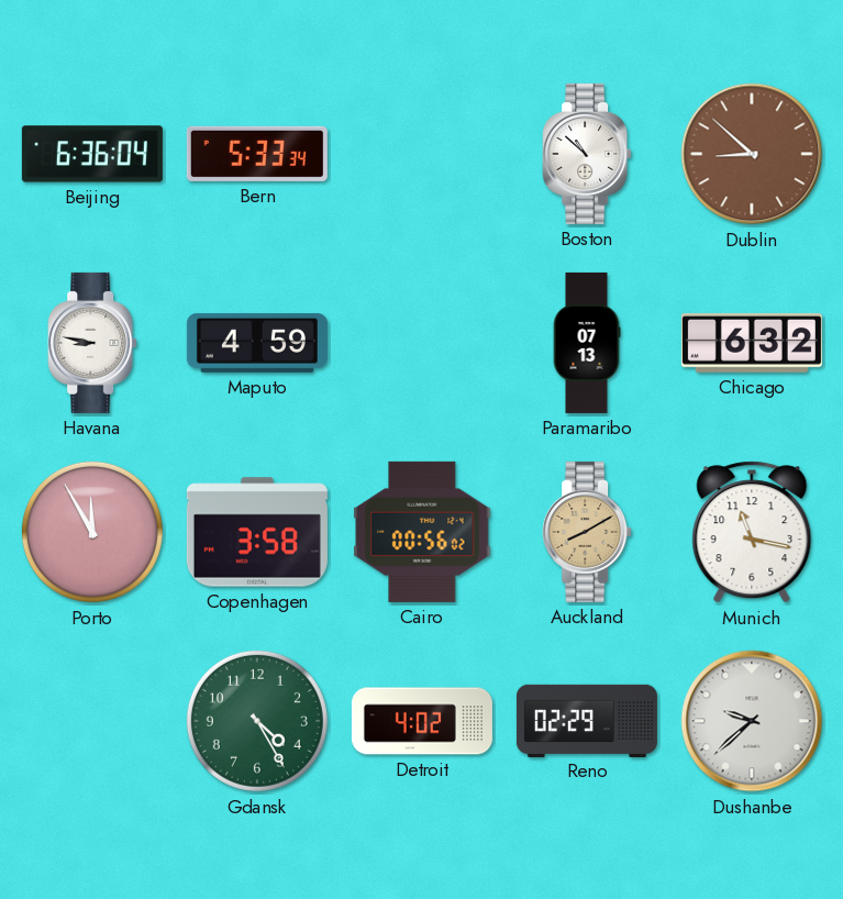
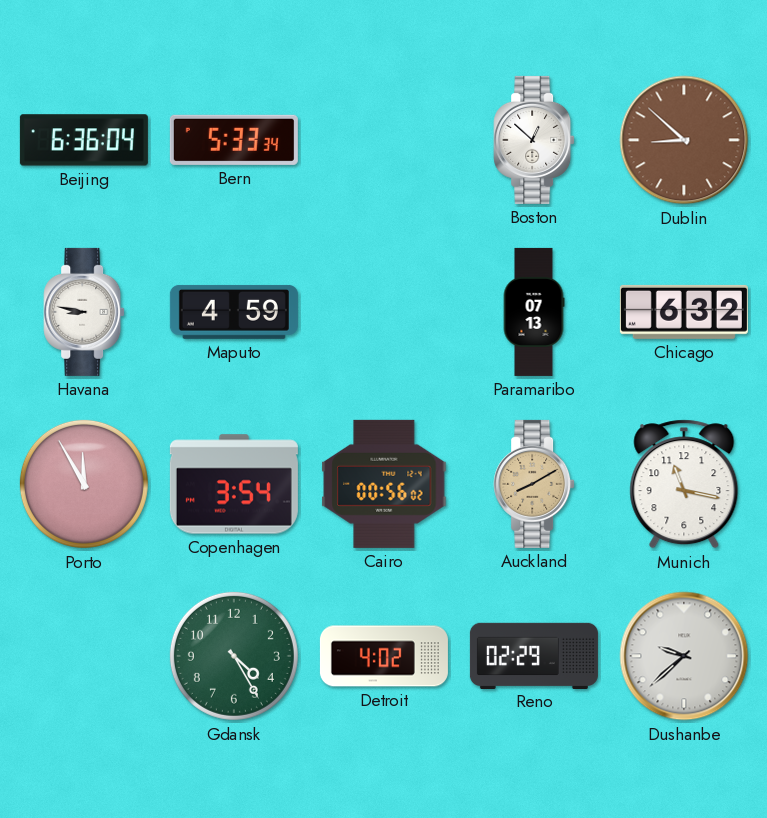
Boston: 10:52 -> 12:52
Copenhagen: 3:58 -> 3:54
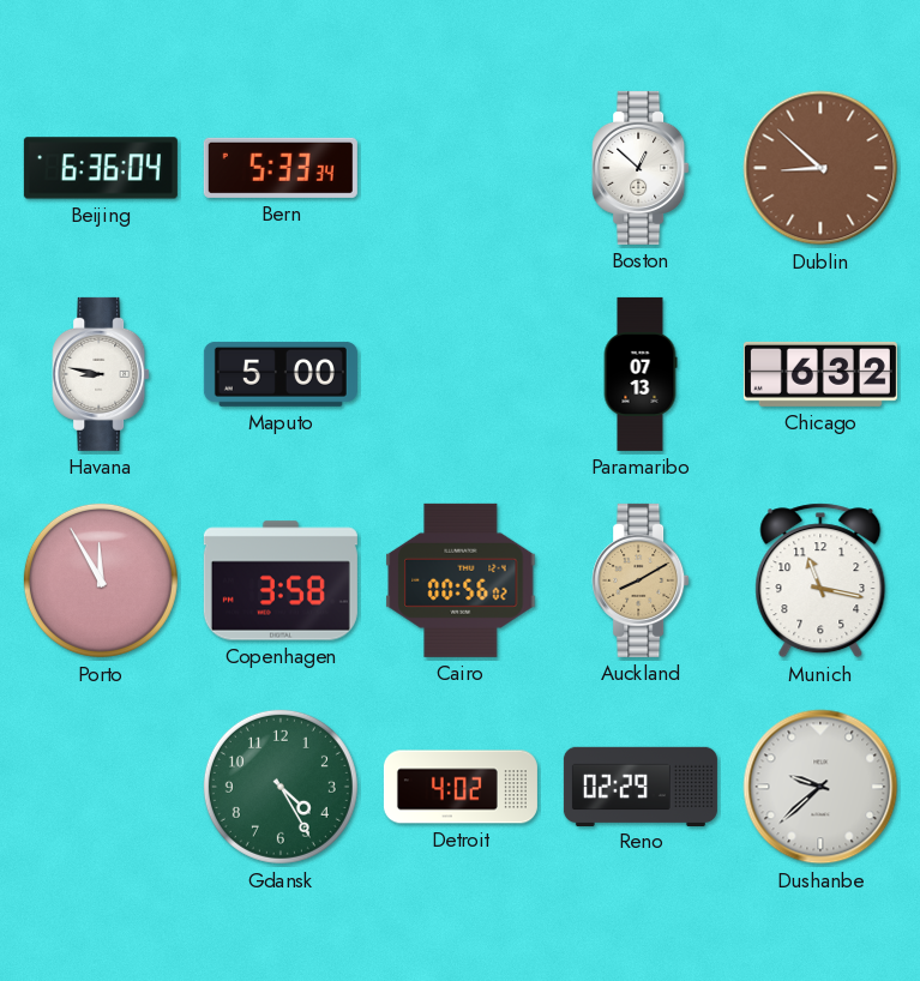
Maputo: 4:59 -> 5:00
Copenhagen: 3:54 -> 3:58
